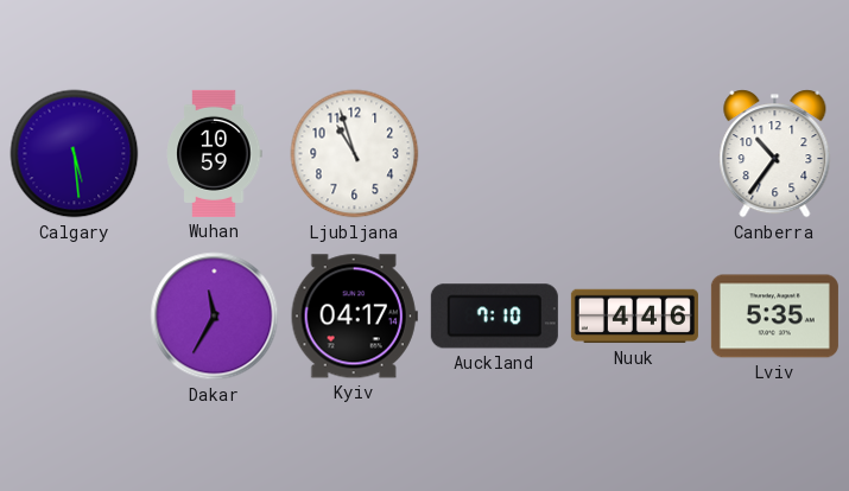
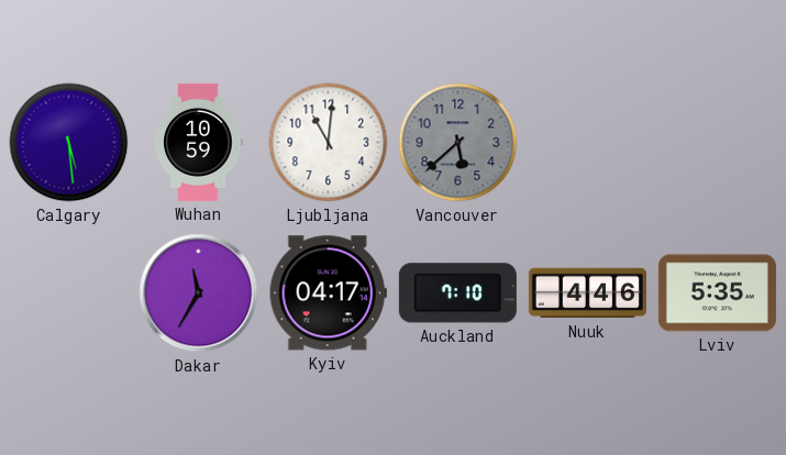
Ljubljana: 10:57 -> 11:01
Vancouver: none -> 5:38
Canberra: 10:36 -> none
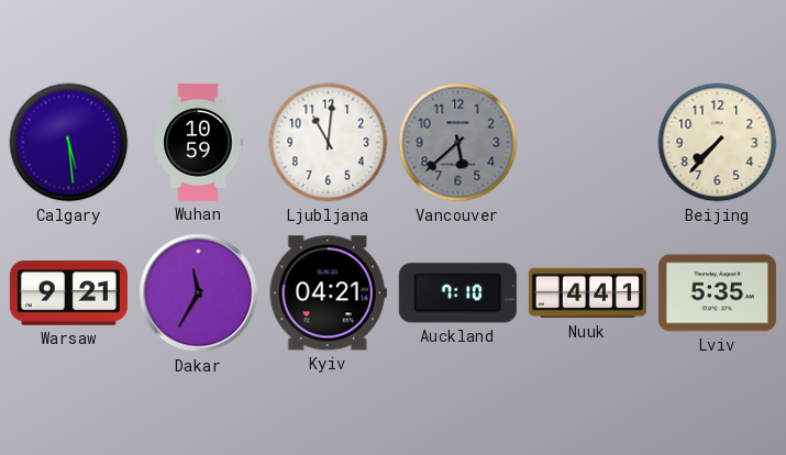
Beijing: none -> 7:37
Warsaw: none -> 9:21
Kyiv: 04:17 -> 04:21
Nuuk: 4:46 -> 4:41
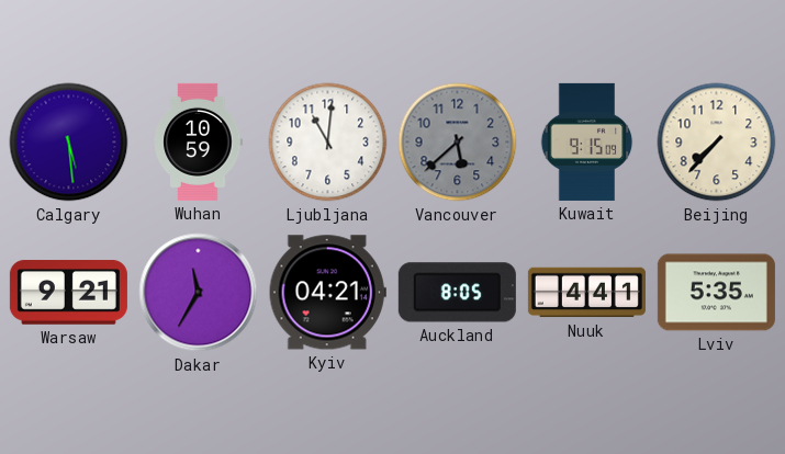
Kuwait: none -> 9:15
Auckland: 7:10 -> 8:05
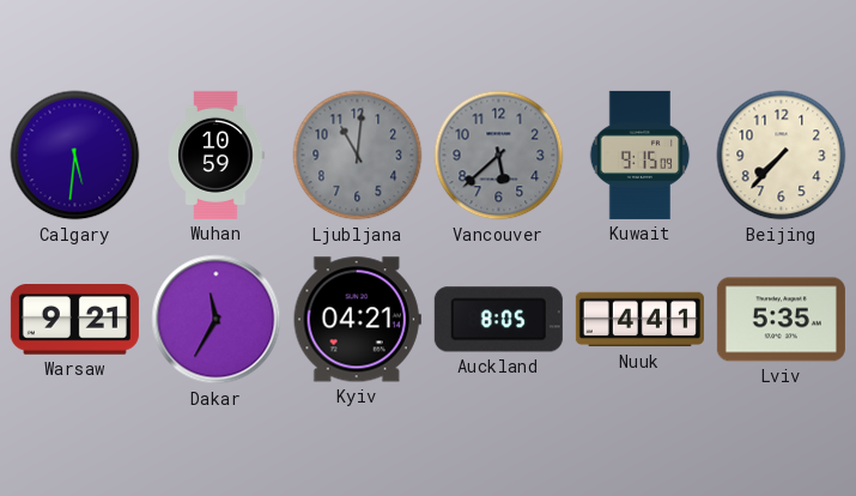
Calgary: 5:29 -> 5:31
Ljubljana dial: white -> grey
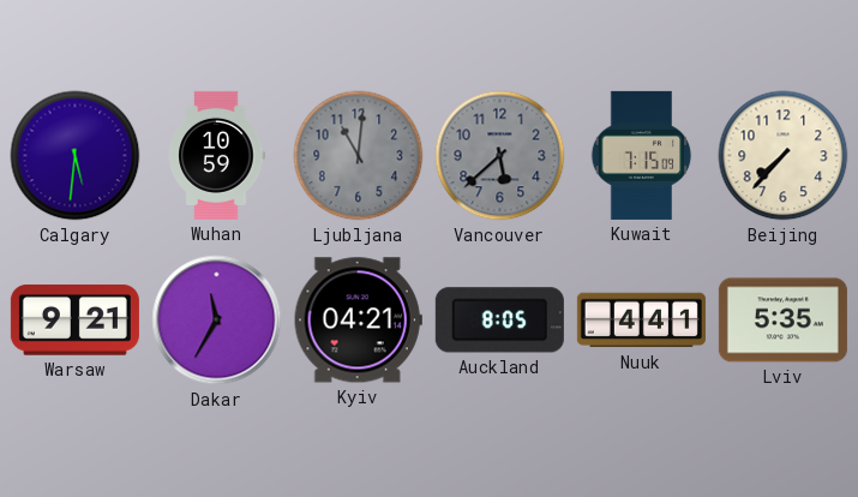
Kuwait: 9:15 -> 7:15
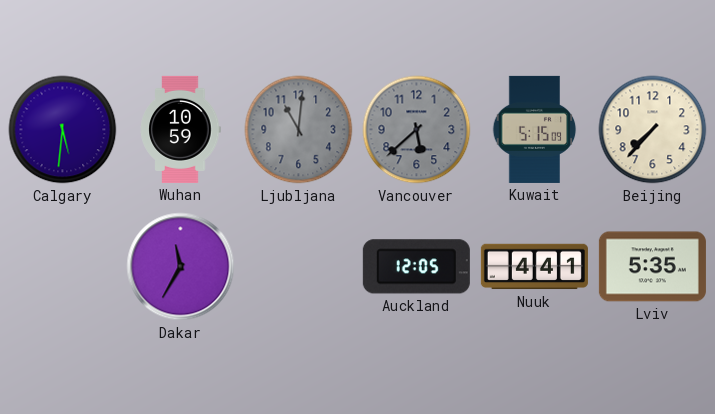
Kuwait: 7:15 -> 5:15
Warsaw: 9:21 -> none
Kyiv: 04:21 -> none
Auckland: 8:05 -> 12:05
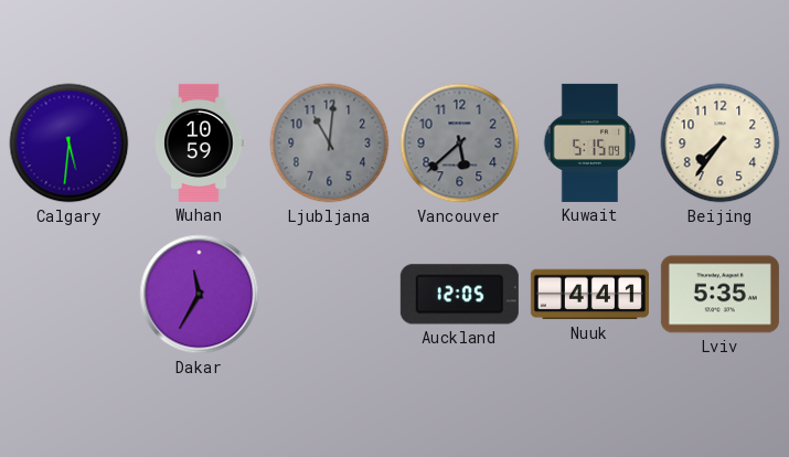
Beijing: 7:37 -> 7:36
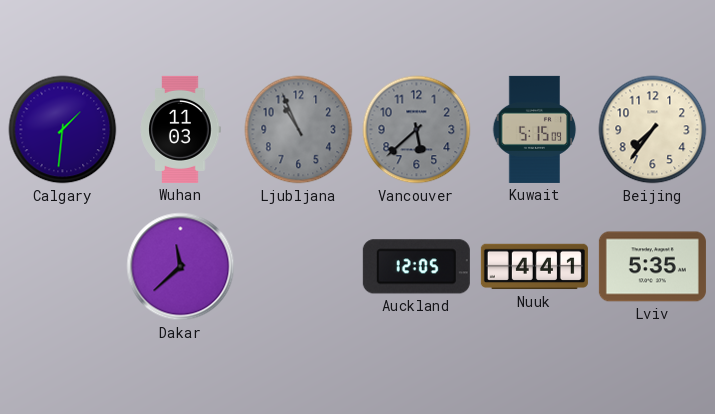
Calgary: 5:31 -> 1:31
Wuhan: 10:59 -> 11:03
Ljubljana: 11:01 -> 10:56
Dakar: 11:35 -> 11:38
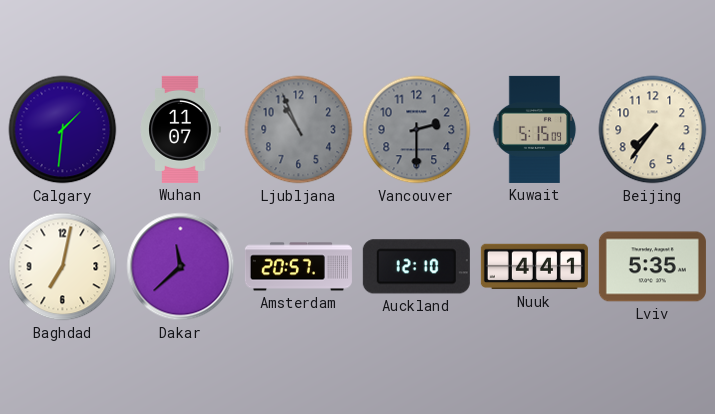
Wuhan: 11:03 -> 11:07
Vancouver: 5:38 -> 2:30
Baghdad: none -> 7:02
Amsterdam: none -> 20:57
Auckland: 12:05 -> 12:10
